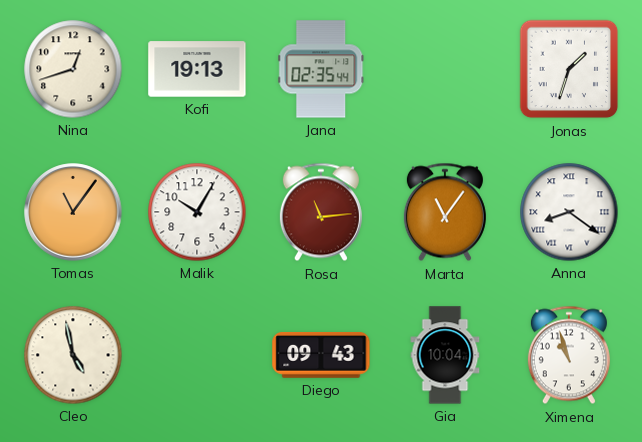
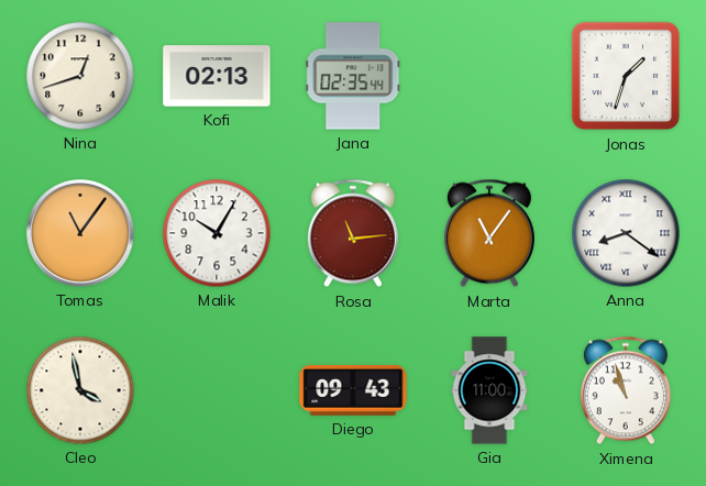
Kofi: 19:13 -> 02:13
Cleo: 4:58 -> 3:58
Gia: 10:04 -> 11:00
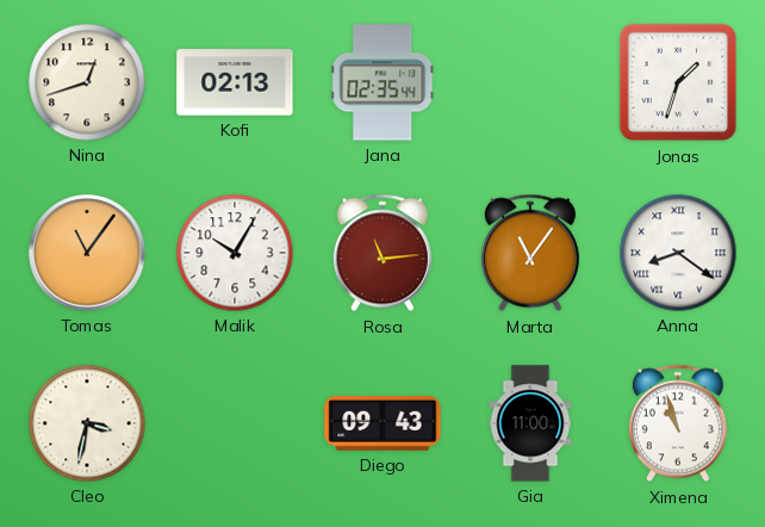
Cleo: 3:58 -> 3:32
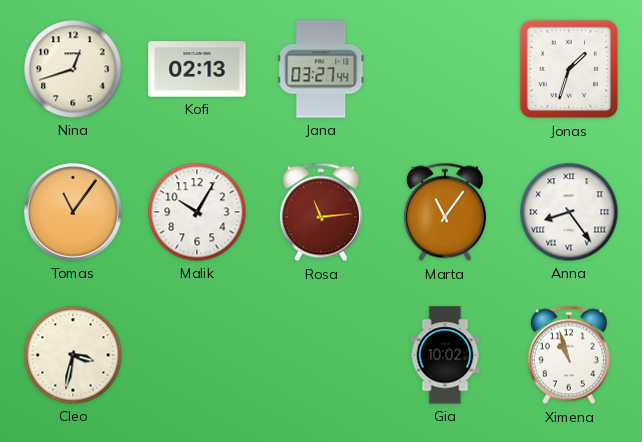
Jana: 02:35 -> 03:27
Anna: 8:21 -> 8:24
Diego: 09:43 -> none
Gia: 11:00 -> 10:02
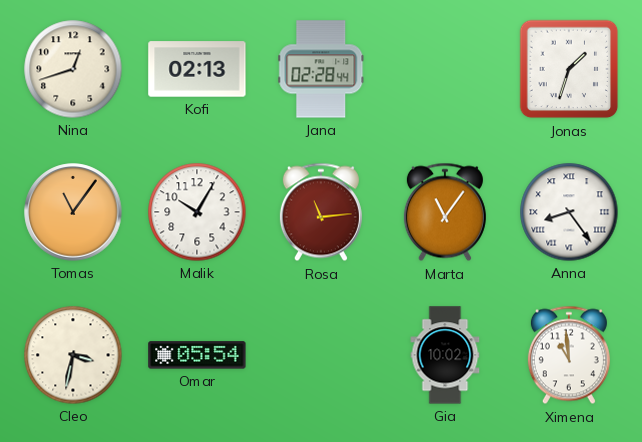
Jana: 03:27 -> 02:28
Omar: none -> 05:54
Ximena: 10:57 -> 10:59
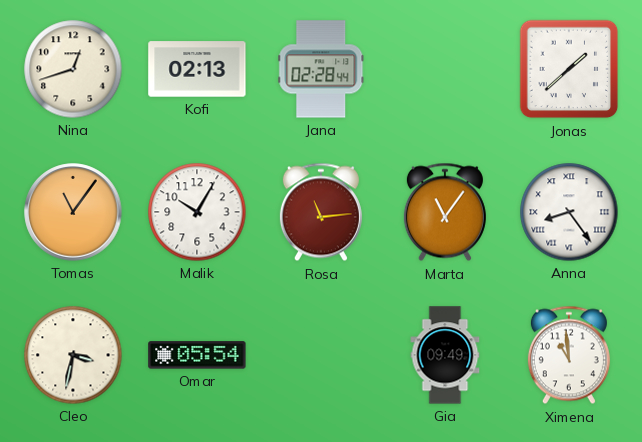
Jonas: 1:33 -> 1:38
Gia: 10:02 -> 09:49
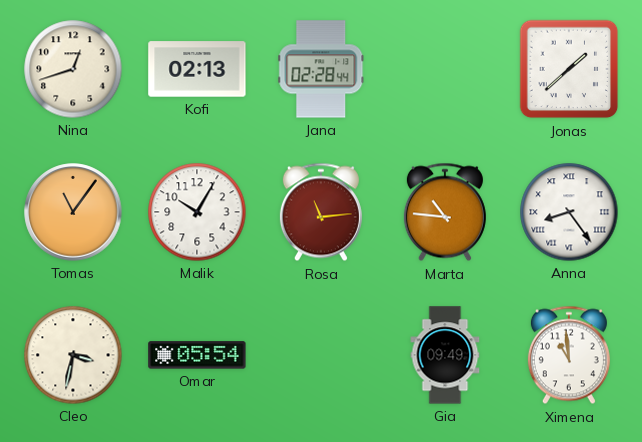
Marta: 11:06 -> 10:46
